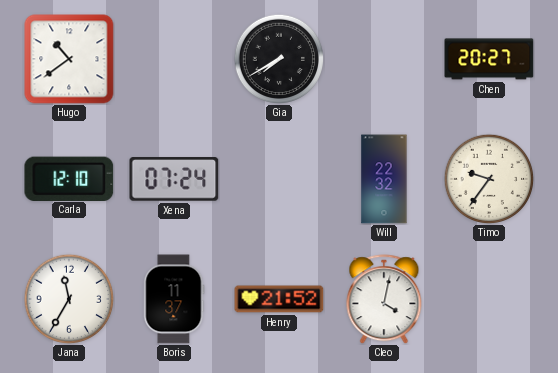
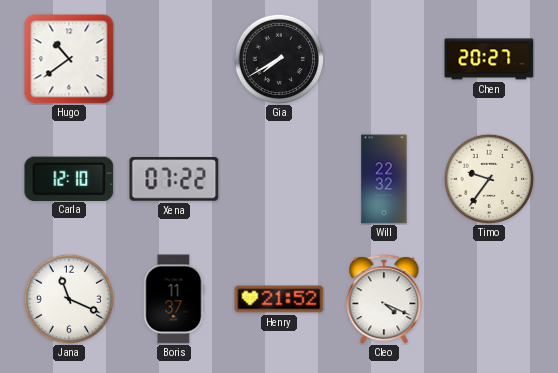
Xena: 07:24 -> 07:22
Jana: 11:35 -> 11:19
Cleo: 4:02 -> 4:19
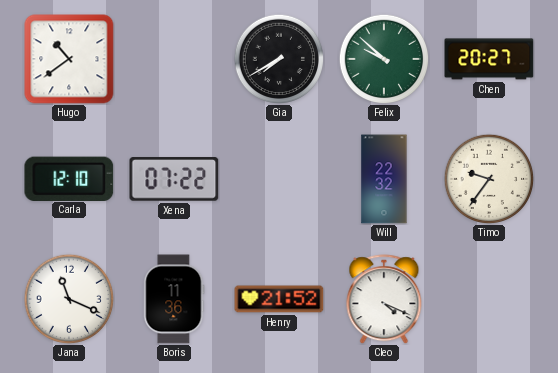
Felix: none -> 9:52
Boris: 11:37 -> 11:36
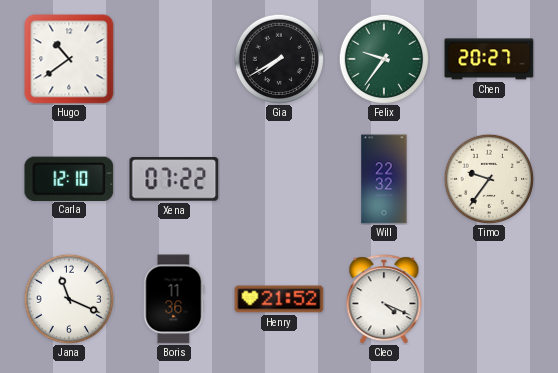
Felix: 9:52 -> 9:36
